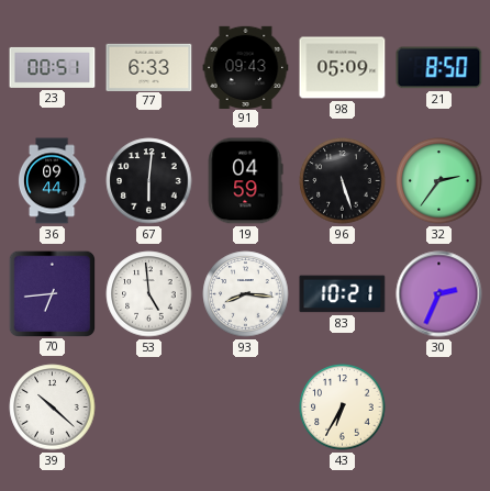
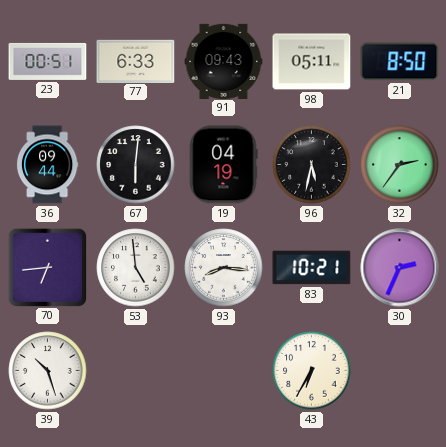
98: 05:09 -> 05:11
19: 04:59 -> 04:19
96: 5:27 -> 5:32
39: 10:22 -> 10:27
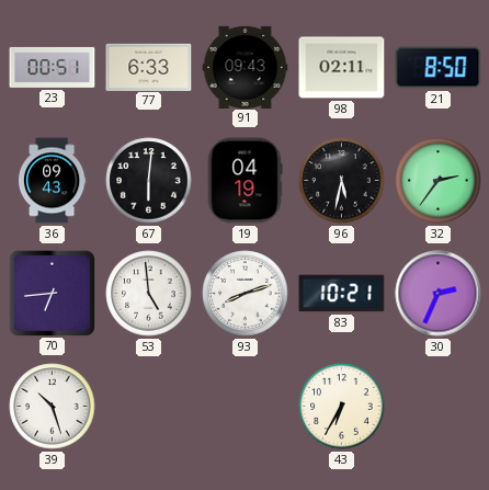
98: 05:11 -> 02:11
36: 09:44 -> 09:43
93: 8:16 -> 8:12
